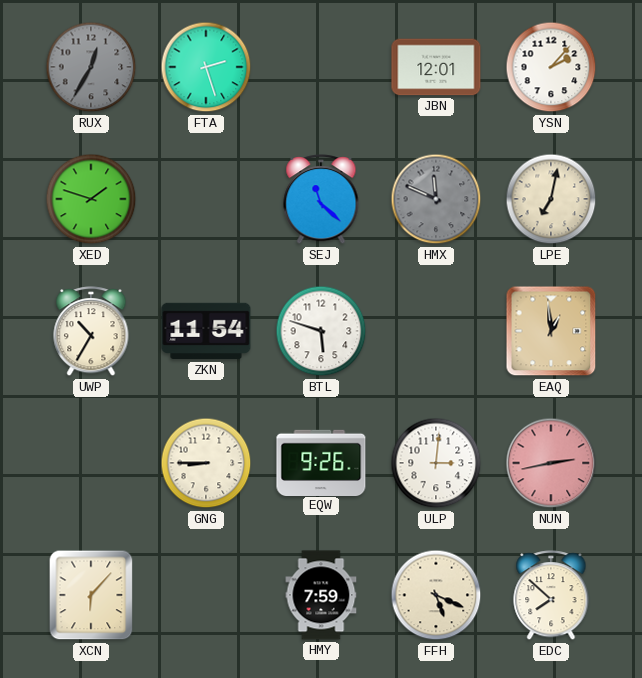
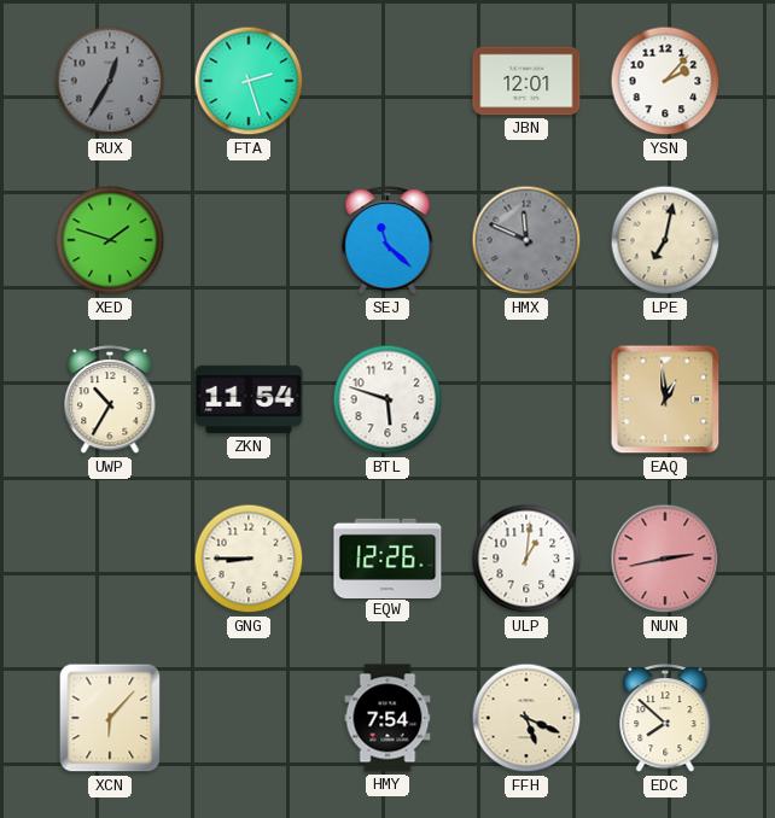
EQW: 9:26 -> 12:26
ULP: 3:01 -> 1:01
HMY: 7:59 -> 7:54
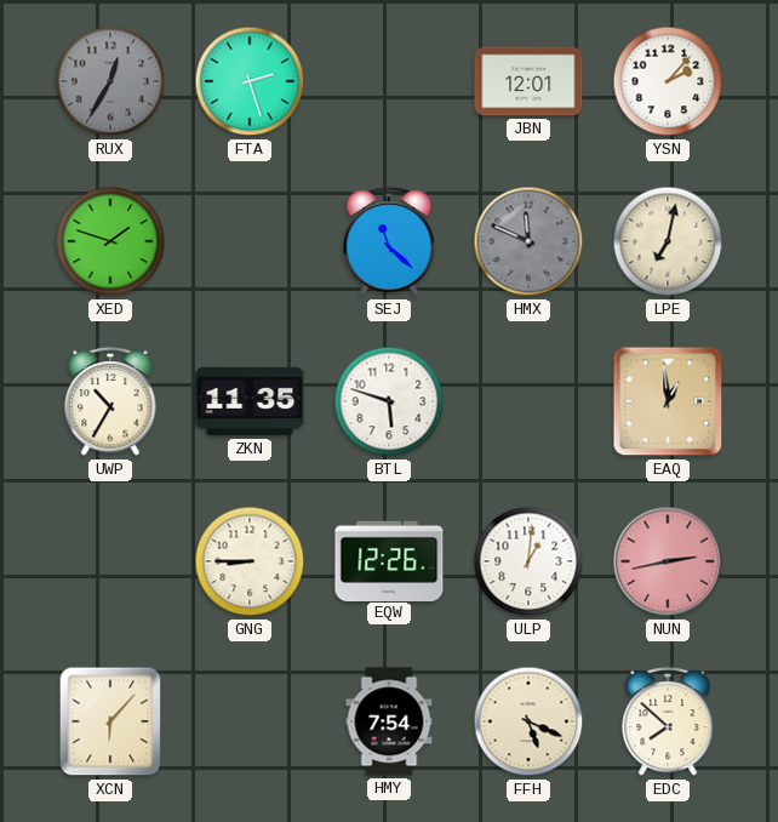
ZKN: 11:54 -> 11:35
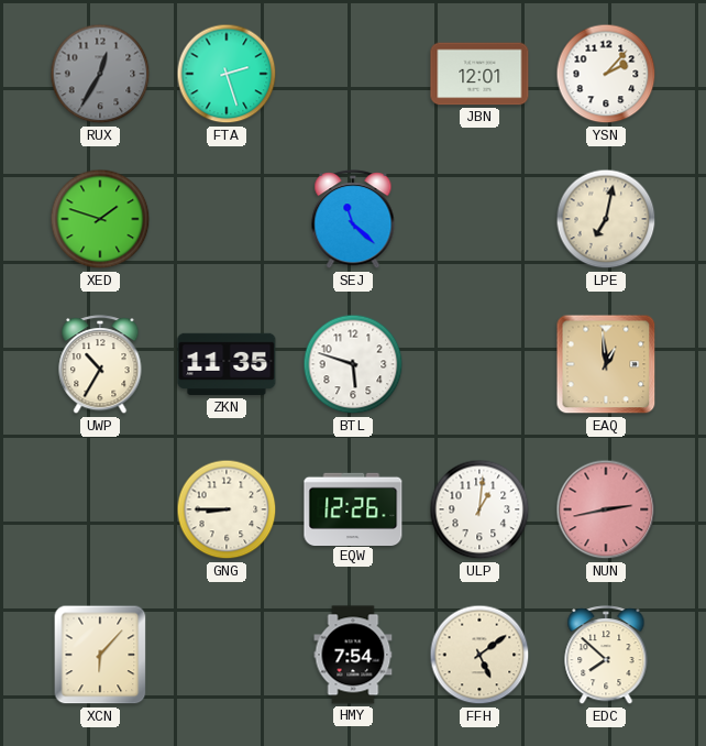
HMX: 11:49 -> none
FFH: 5:19 -> 5:09
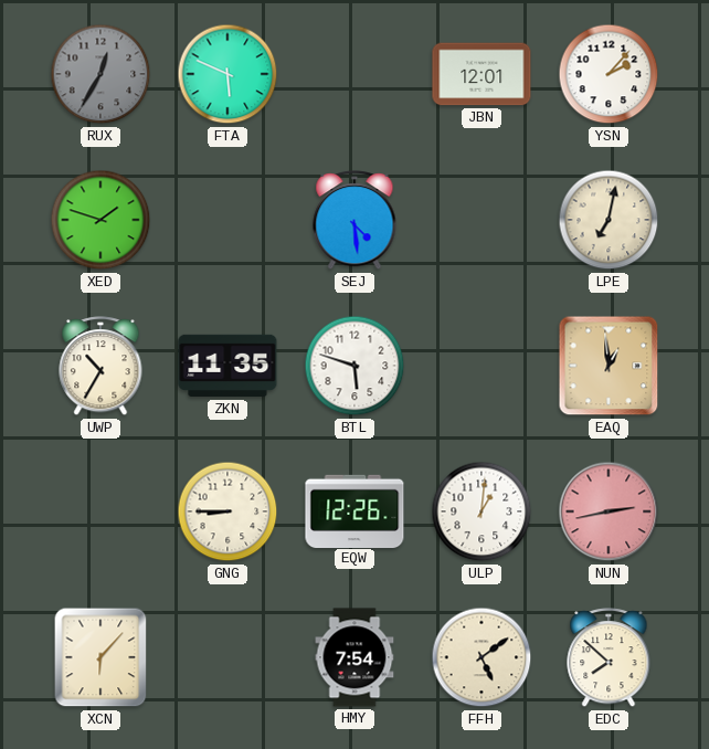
FTA: 2:27 -> 5:49
SEJ: 11:22 -> 4:29
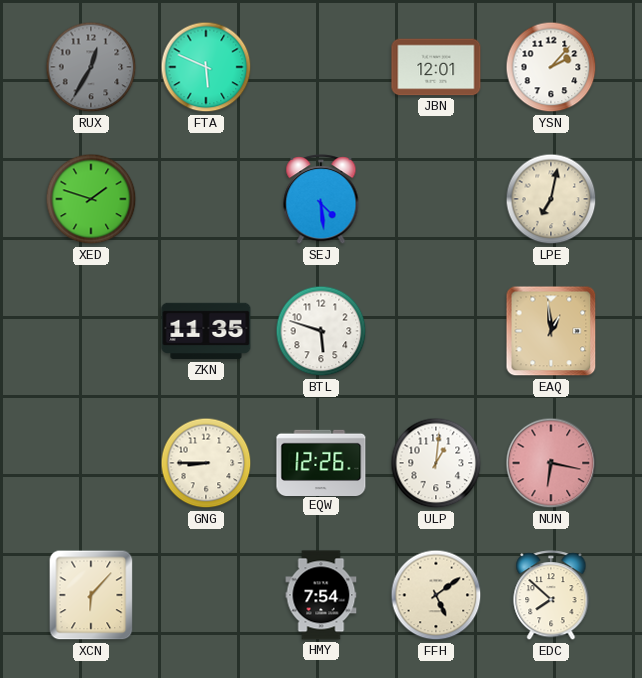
UWP: 10:35 -> none
NUN: 2:43 -> 6:17
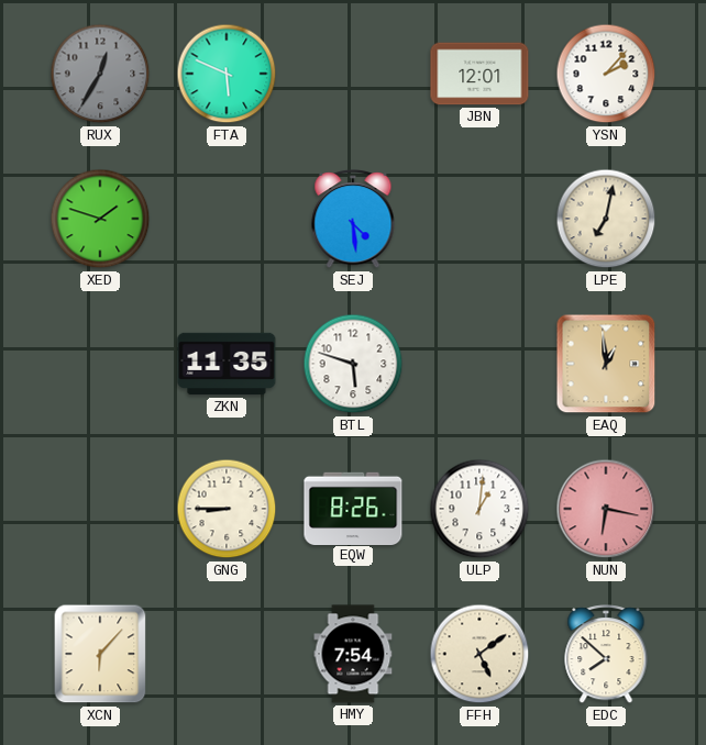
EQW: 12:26 -> 8:26
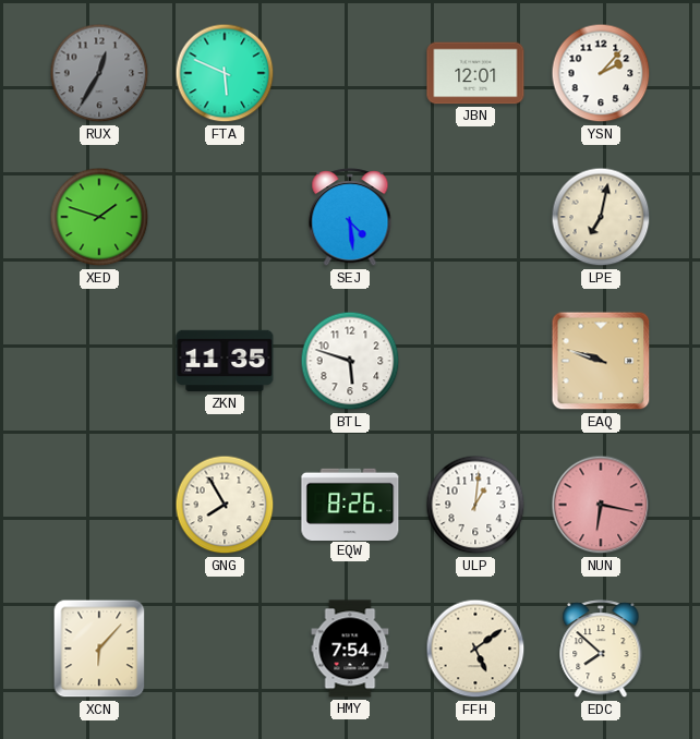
EAQ: 12:59 -> 9:48
GNG: 8:45 -> 7:55
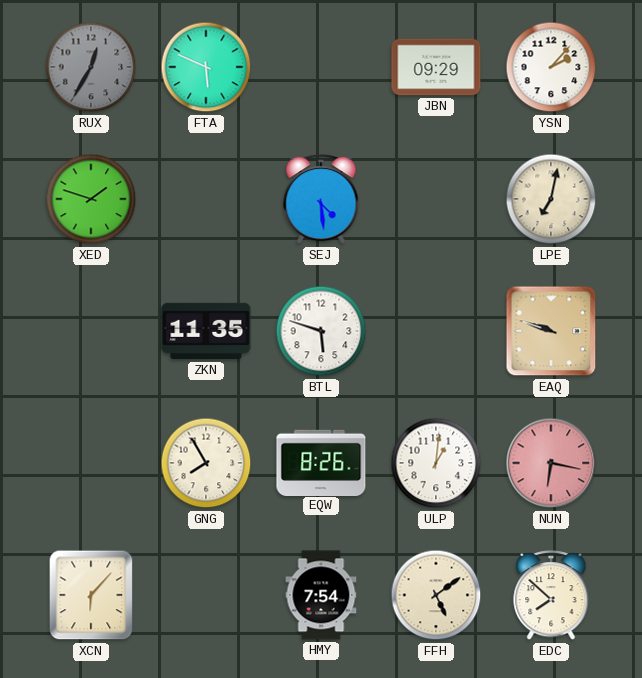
JBN: 12:01 -> 09:29
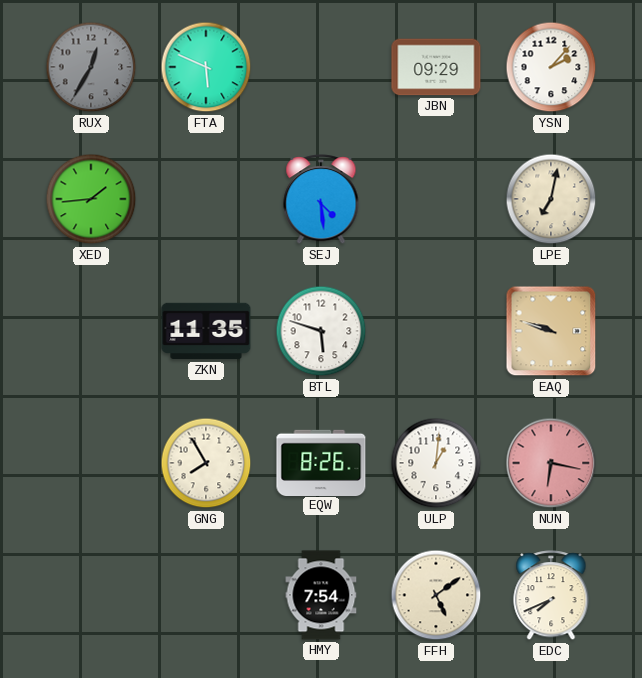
XED: 1:48 -> 1:44
XCN: 6:07 -> none
EDC: 7:52 -> 7:41
